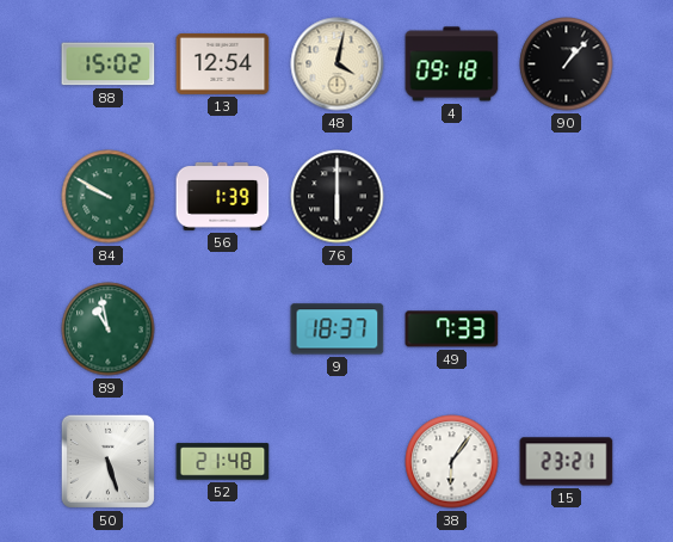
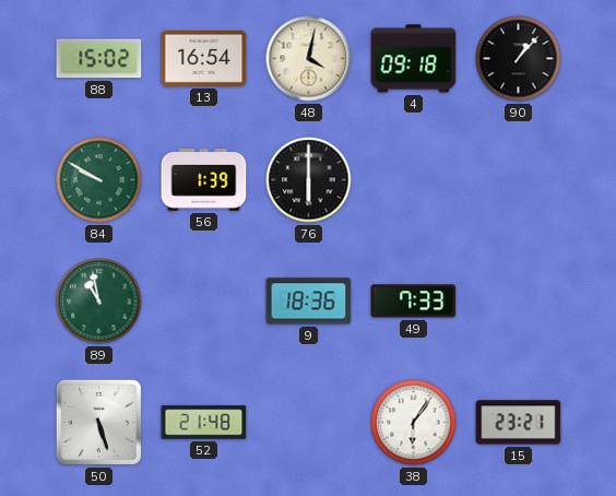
13: 12:54 -> 16:54
9: 18:37 -> 18:36
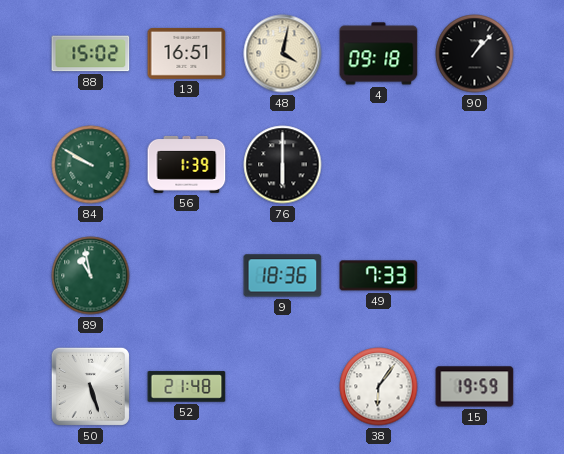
13: 16:54 -> 16:51
15: 23:21 -> 19:59
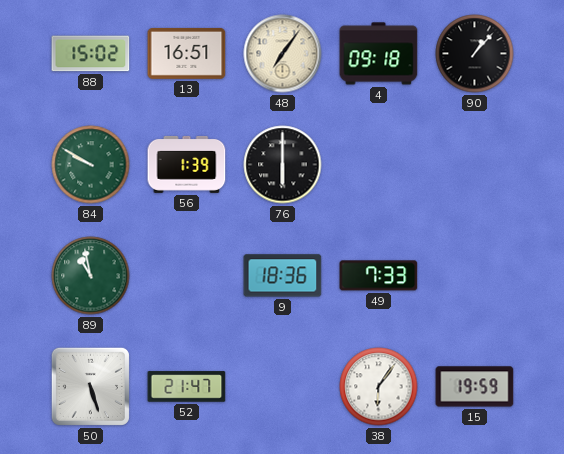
48: 4:02 -> 7:06
52: 21:48 -> 21:47
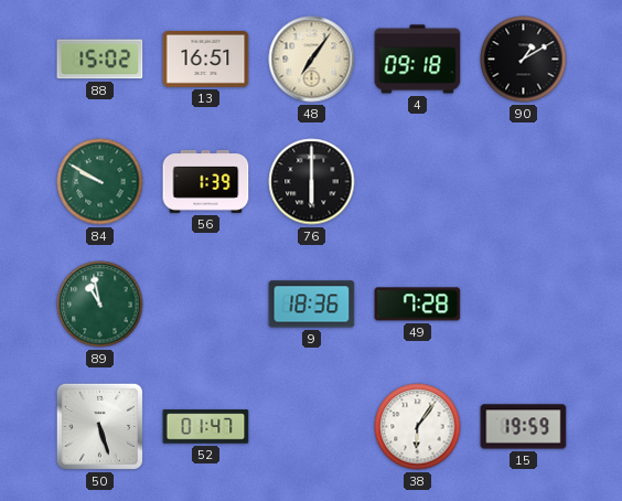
90: 1:07 -> 1:10
49: 7:33 -> 7:28
52: 21:47 -> 01:47
